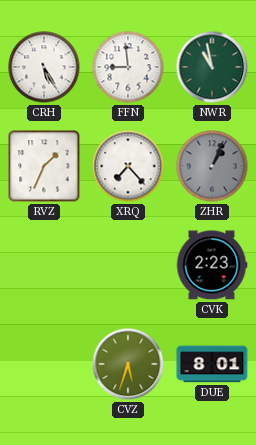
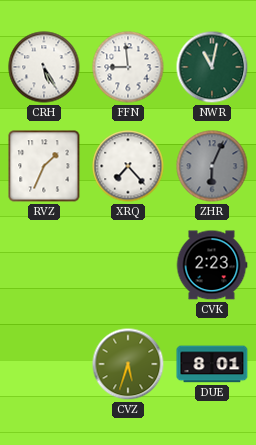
NWR: 10:58 -> 11:02
ZHR: 1:04 -> 6:04
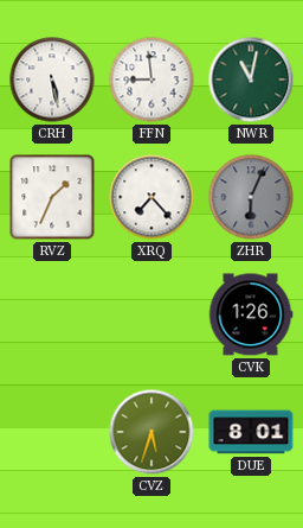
CRH: 5:25 -> 5:28
CVK: 2:23 -> 1:26
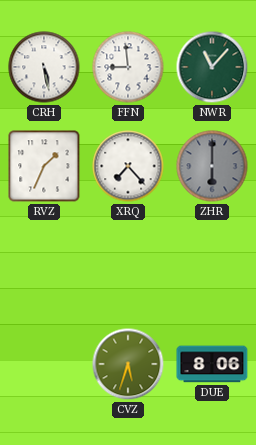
NWR: 11:02 -> 11:07
ZHR: 6:04 -> 6:00
CVK: 1:26 -> none
DUE: 8:01 -> 8:06
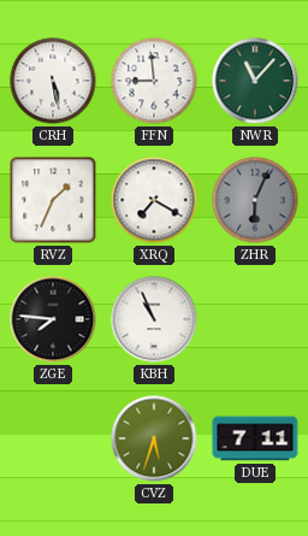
XRQ: 7:23 -> 7:20
ZHR: 6:00 -> 6:04
ZGE: none -> 7:46
KBH: none -> 10:56
DUE: 8:06 -> 7:11
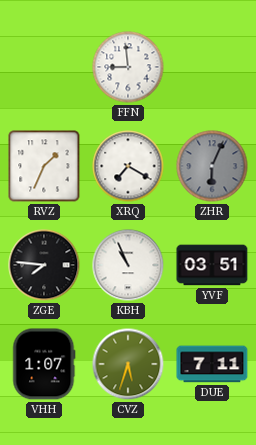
CRH: 5:28 -> none
NWR: 11:07 -> none
YVF: none -> 03:51
VHH: none -> 1:07
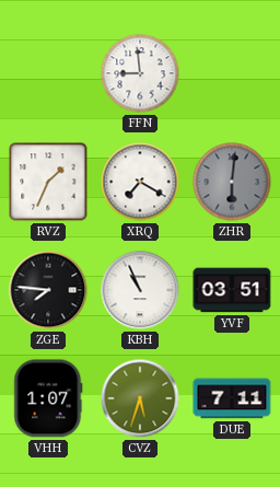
ZHR: 6:04 -> 6:01
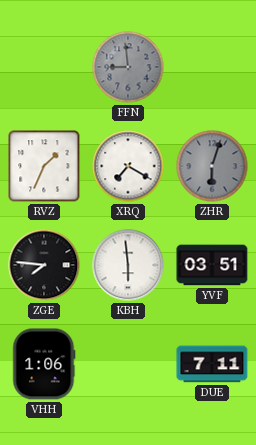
FFN dial: white -> grey
ZHR: 6:01 -> 6:03
KBH: 10:56 -> 5:59
VHH: 1:07 -> 1:06
CVZ: 5:33 -> none
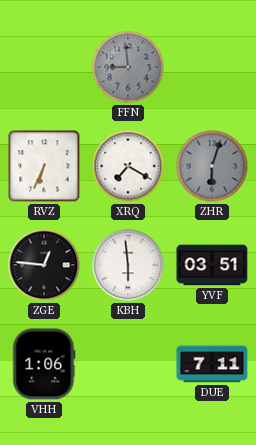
RVZ: 1:34 -> 6:34
ZGE: 7:46 -> 12:46
